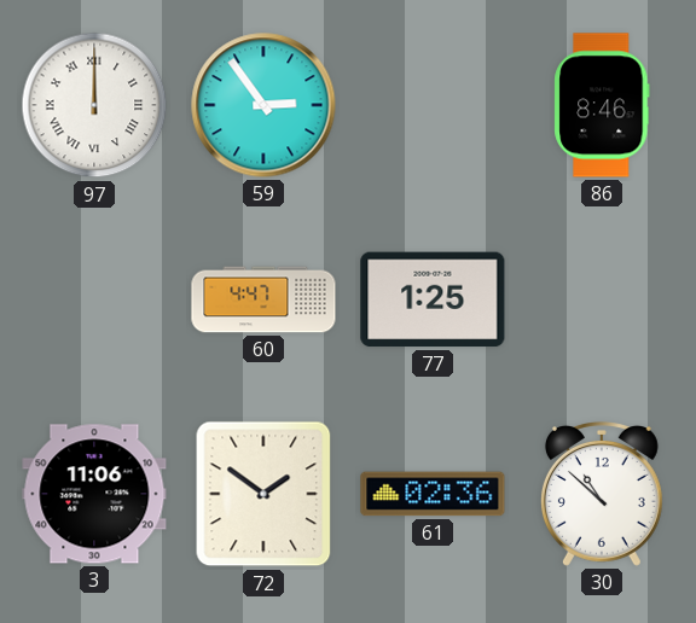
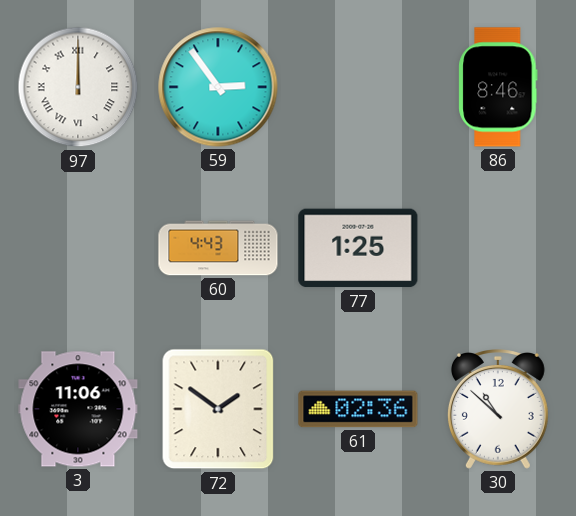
60: 4:47 -> 4:43
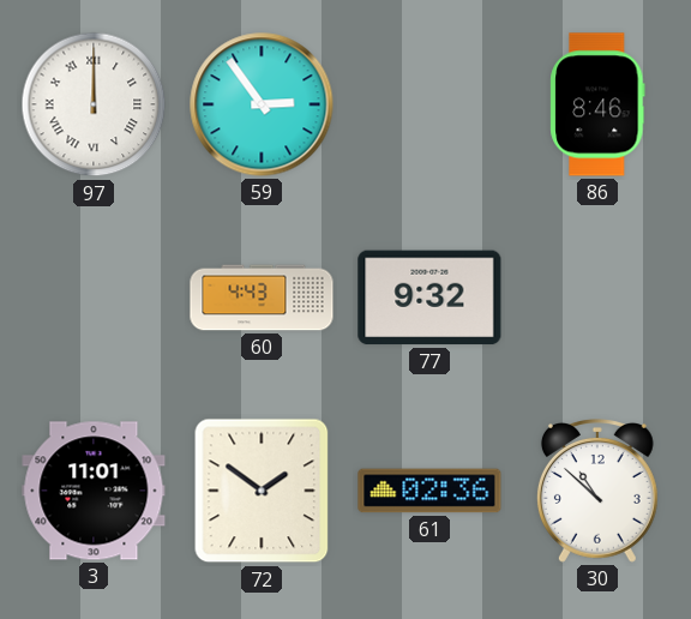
77: 1:25 -> 9:32
3: 11:06 -> 11:01
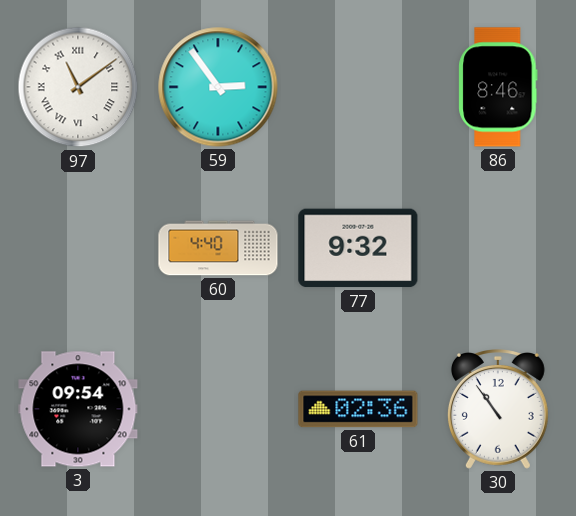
97: 12:00 -> 11:09
60: 4:43 -> 4:40
3: 11:01 -> 09:54
72: 1:51 -> none
30: 10:52 -> 10:54
